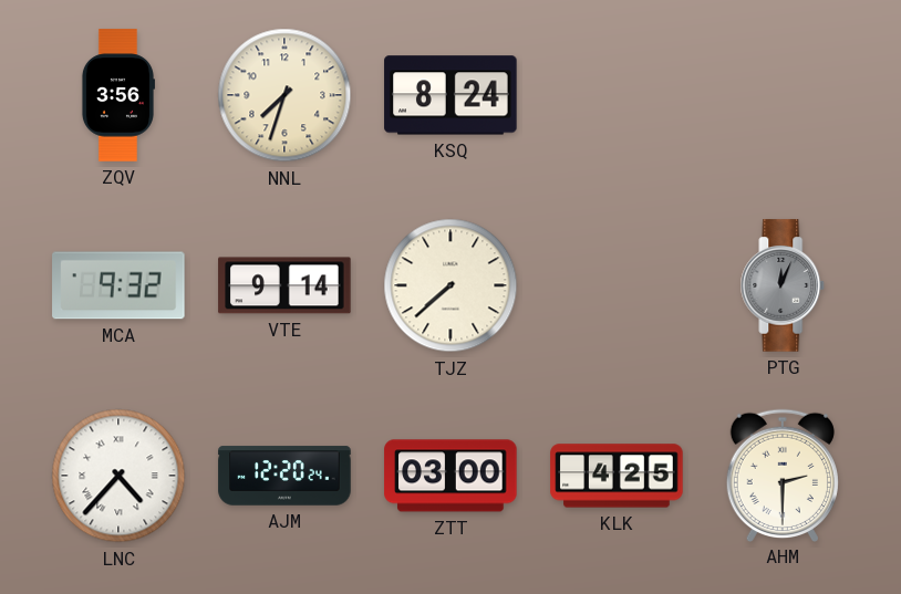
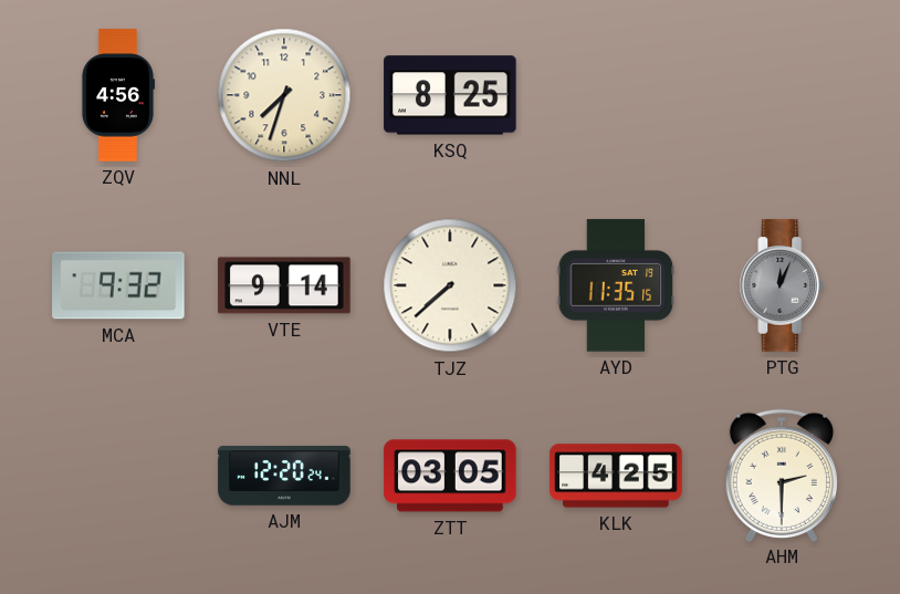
ZQV: 3:56 -> 4:56
KSQ: 8:24 -> 8:25
AYD: none -> 11:35
LNC: 4:37 -> none
ZTT: 03:00 -> 03:05
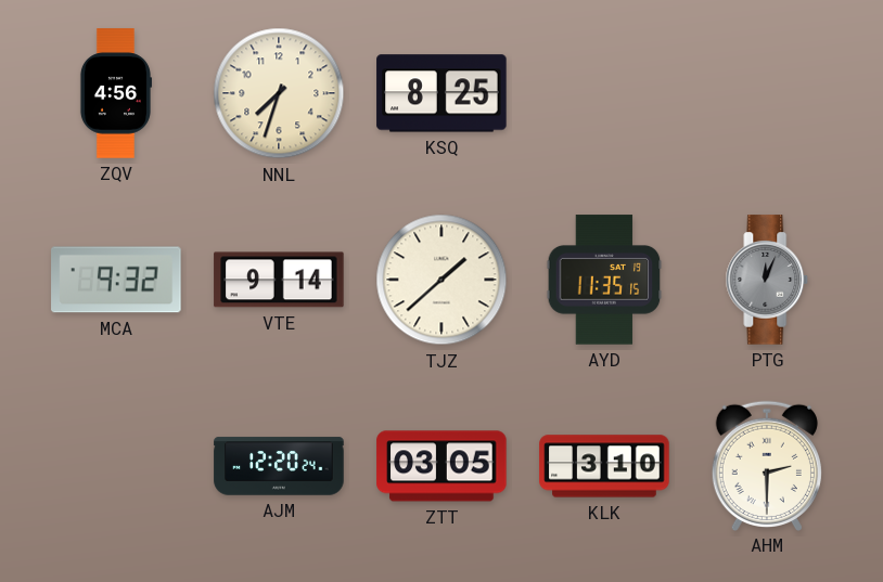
TJZ: 7:38 -> 1:38
KLK: 4:25 -> 3:10
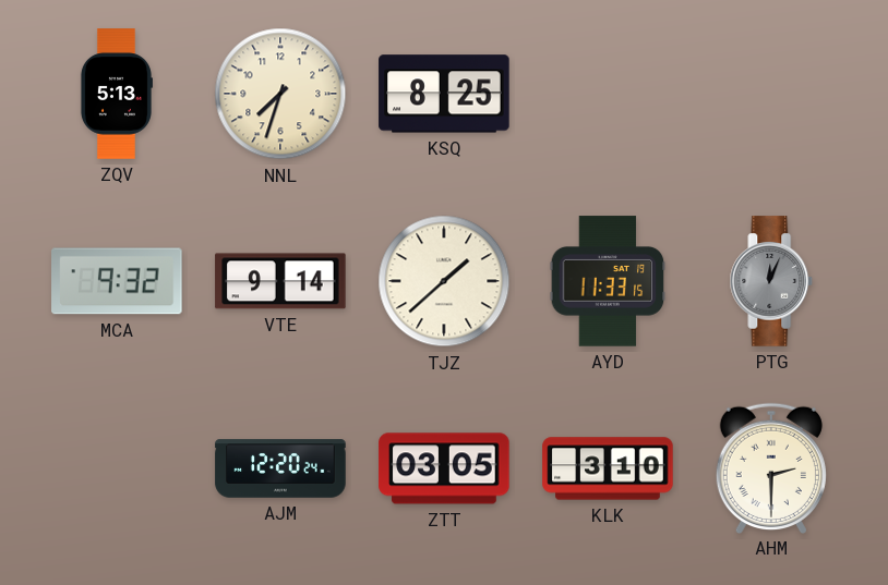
ZQV: 4:56 -> 5:13
AYD: 11:35 -> 11:33
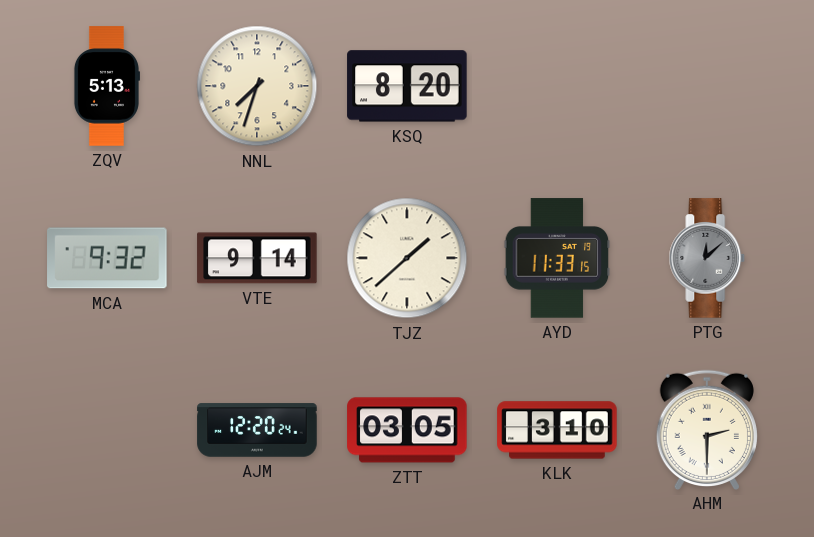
KSQ: 8:25 -> 8:20
PTG: 12:04 -> 12:08
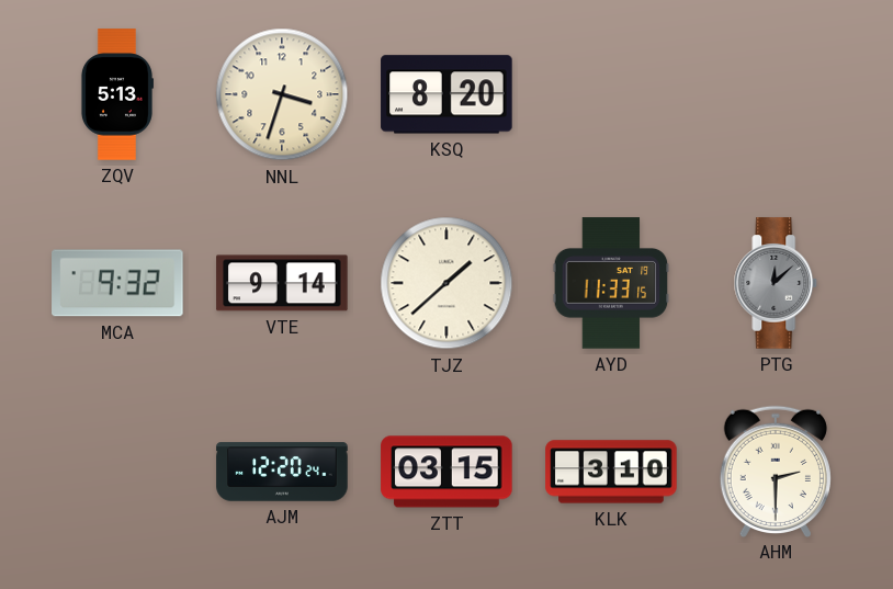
NNL: 7:33 -> 3:33
ZTT: 03:05 -> 03:15
